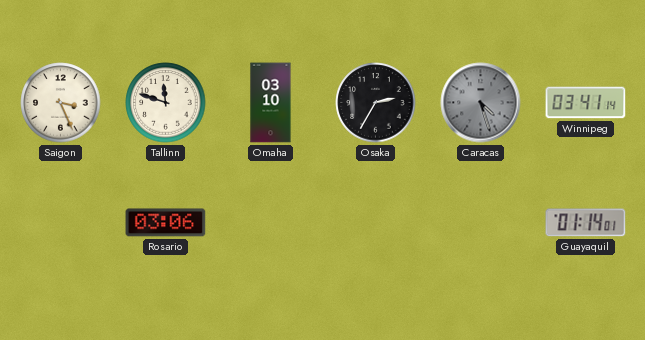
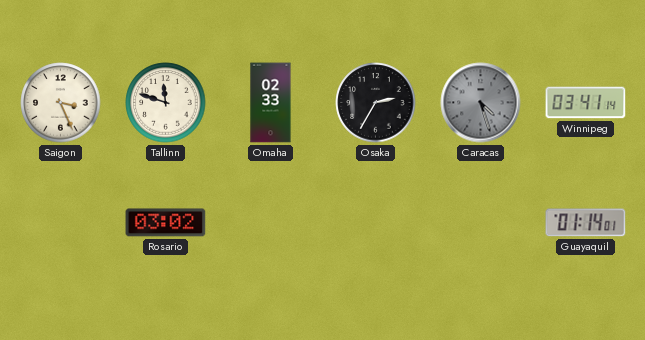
Omaha: 03:10 -> 02:33
Rosario: 03:06 -> 03:02
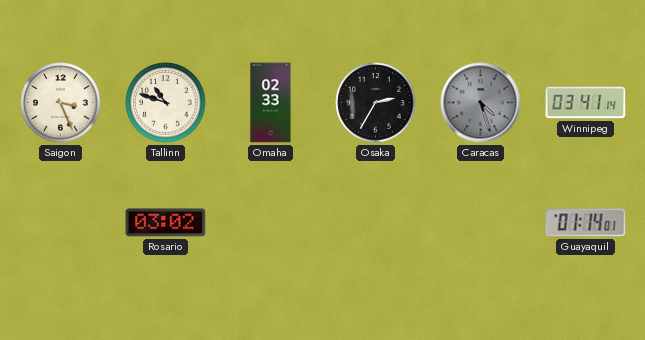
Tallinn: 11:48 -> 10:48
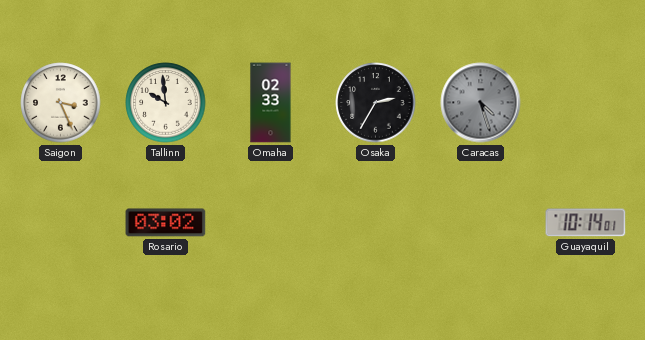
Tallinn: 10:48 -> 9:59
Winnipeg: 03:41 -> none
Guayaquil: 01:14 -> 10:14
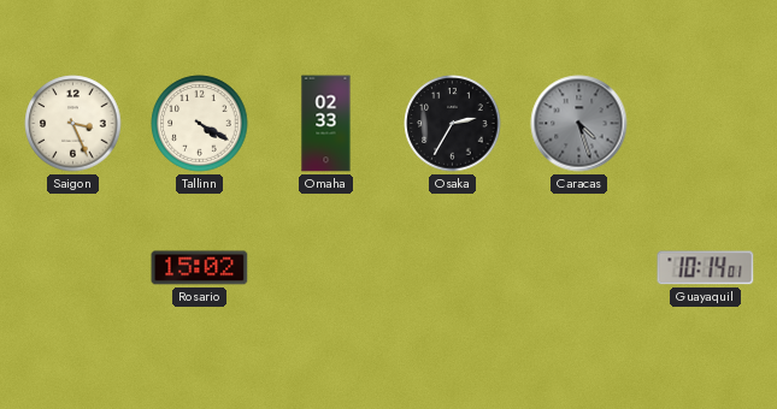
Tallinn: 9:59 -> 4:20
Rosario: 03:02 -> 15:02
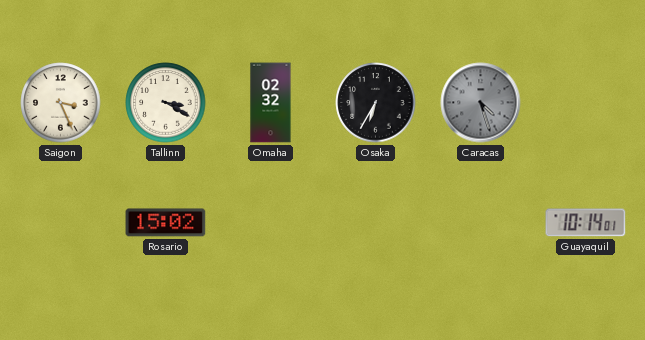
Tallinn: 4:20 -> 3:20
Omaha: 02:33 -> 02:32
Osaka: 2:35 -> 6:35
